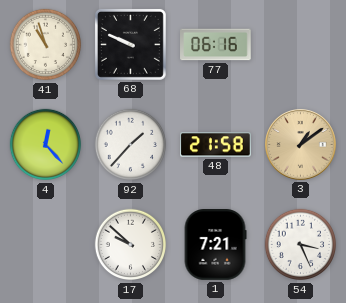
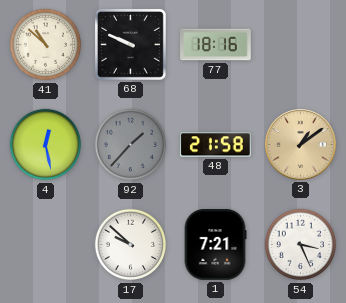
41: 10:57 -> 10:52
77: 06:16 -> 18:16
4: 12:23 -> 12:28
92 dial: white -> grey
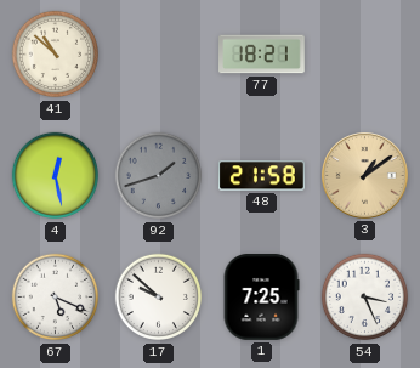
68: 9:49 -> none
77: 18:16 -> 18:21
92: 1:37 -> 1:42
67: none -> 5:19
1: 7:21 -> 7:25
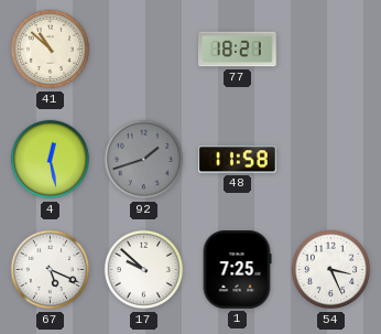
48: 21:58 -> 11:58
3: 1:09 -> none
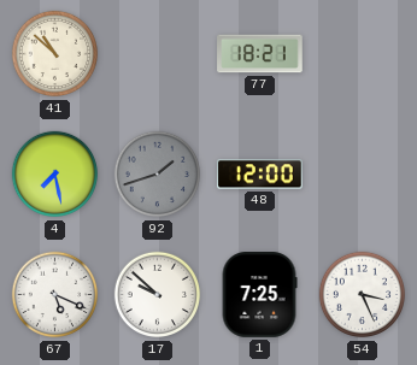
4: 12:28 -> 7:28
48: 11:58 -> 12:00
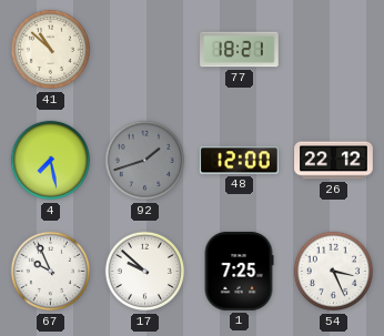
26: none -> 22:12
67: 5:19 -> 9:56
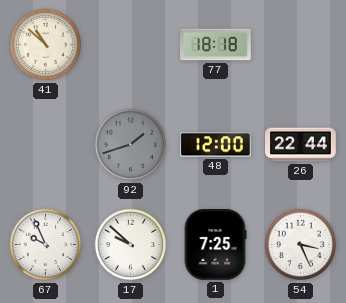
77: 18:21 -> 18:18
4: 7:28 -> none
26: 22:12 -> 22:44
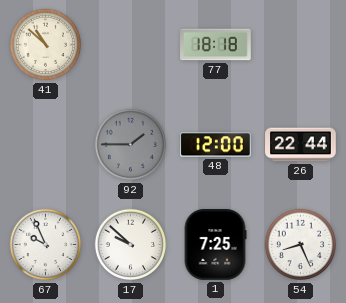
92: 1:42 -> 1:45
54: 3:26 -> 8:26
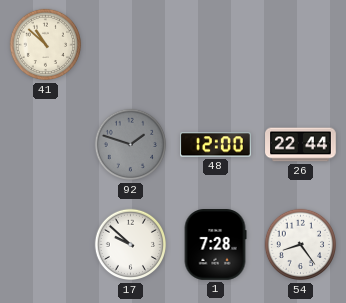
77: 18:18 -> none
92: 1:45 -> 1:48
67: 9:56 -> none
1: 7:25 -> 7:28
54: 8:26 -> 8:24
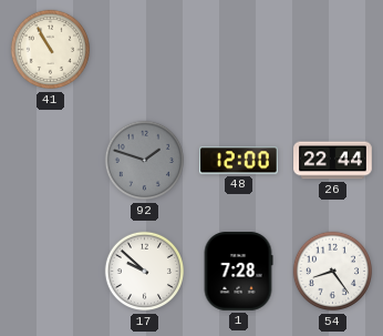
41: 10:52 -> 10:55
